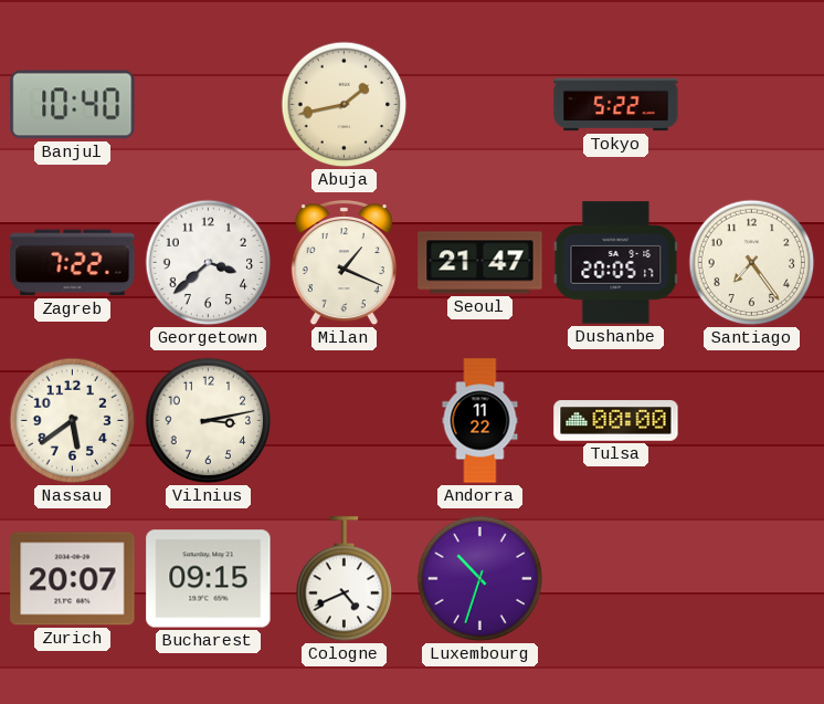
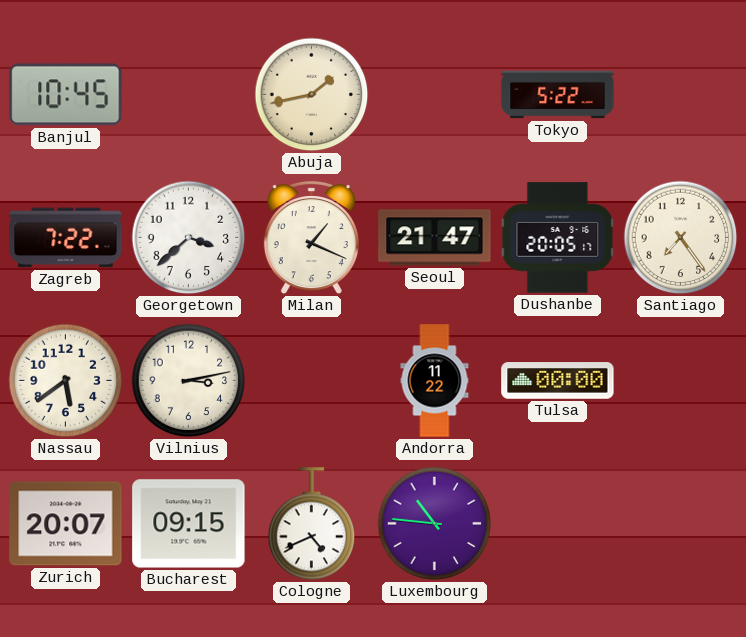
Banjul: 10:40 -> 10:45
Luxembourg: 10:33 -> 10:46
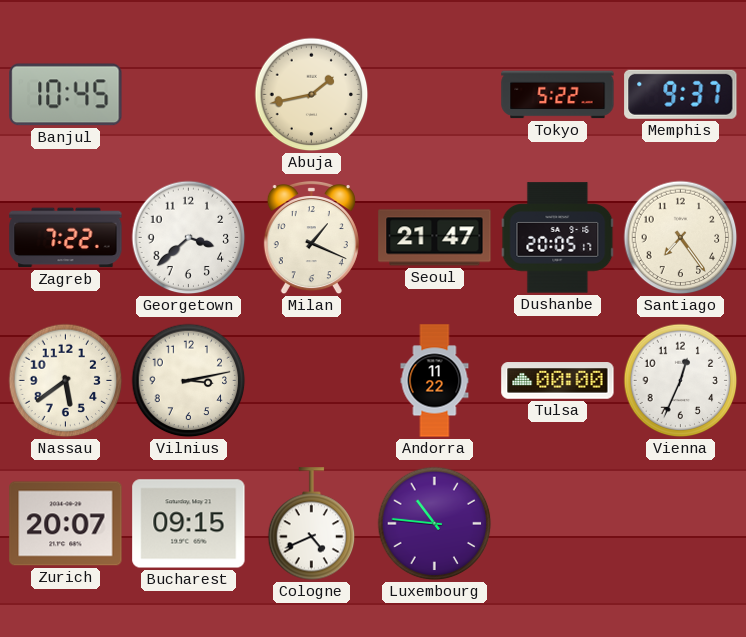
Memphis: none -> 9:37
Vienna: none -> 12:34
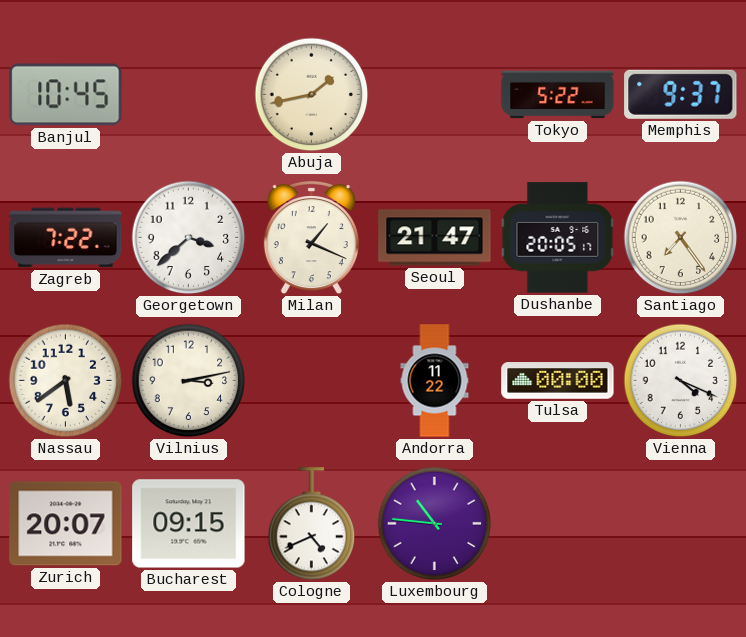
Vienna: 12:34 -> 4:19
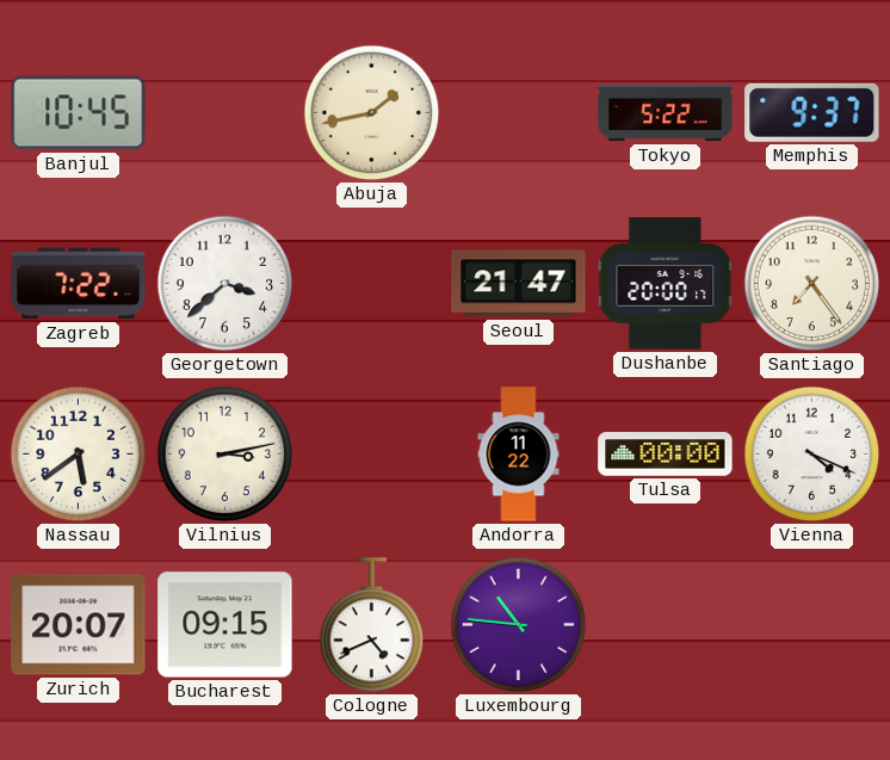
Milan: 1:19 -> none
Dushanbe: 20:05 -> 20:00
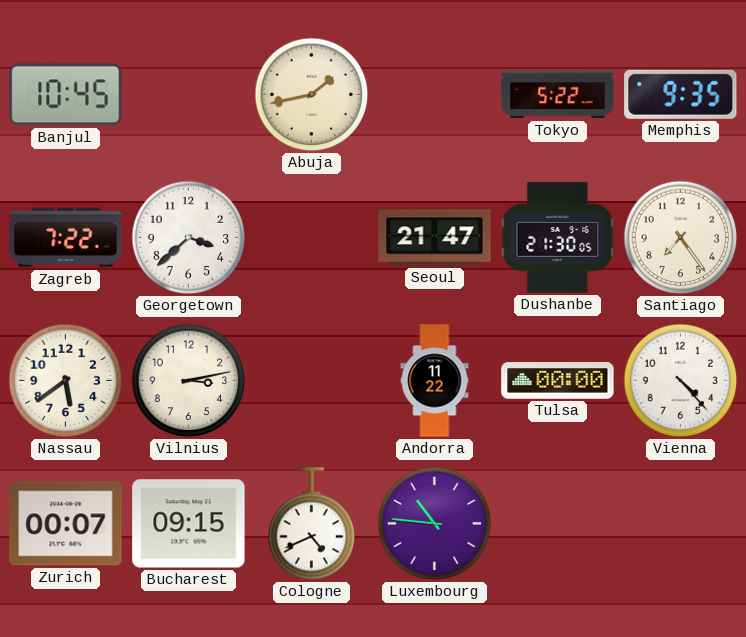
Memphis: 9:37 -> 9:35
Dushanbe: 20:00 -> 21:30
Vienna: 4:19 -> 4:23
Zurich: 20:07 -> 00:07
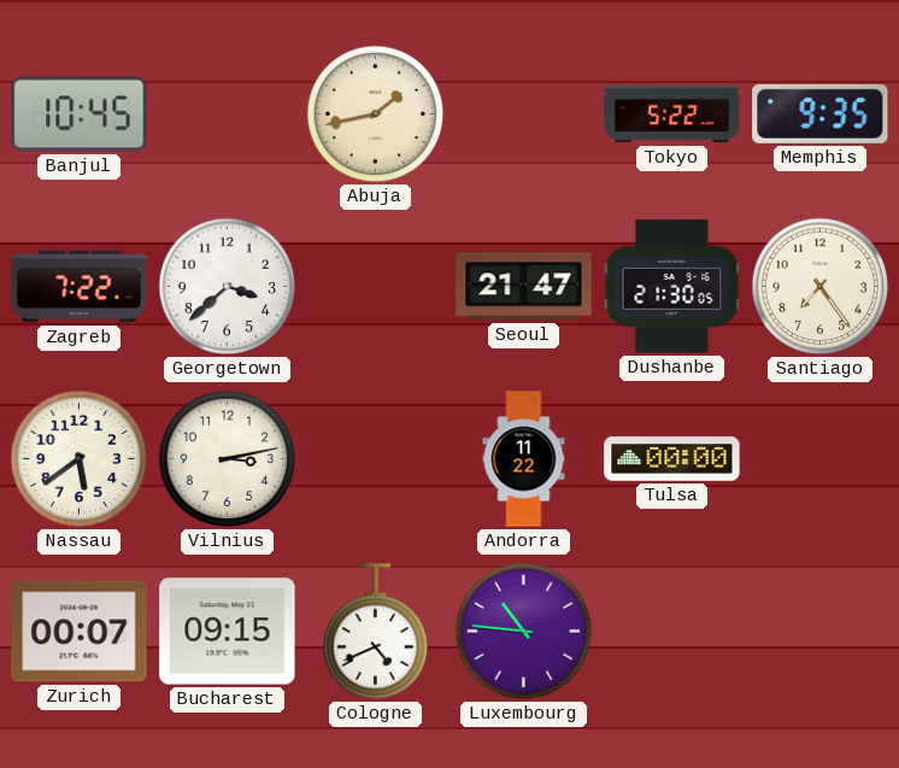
Vienna: 4:23 -> none
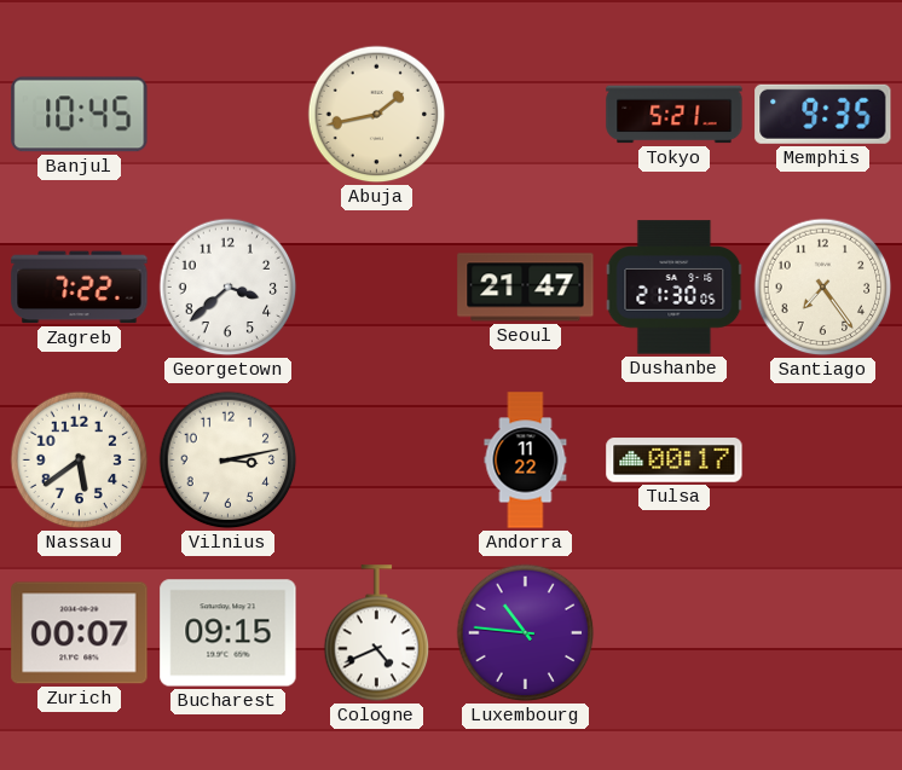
Tokyo: 5:22 -> 5:21
Tulsa: 00:00 -> 00:17
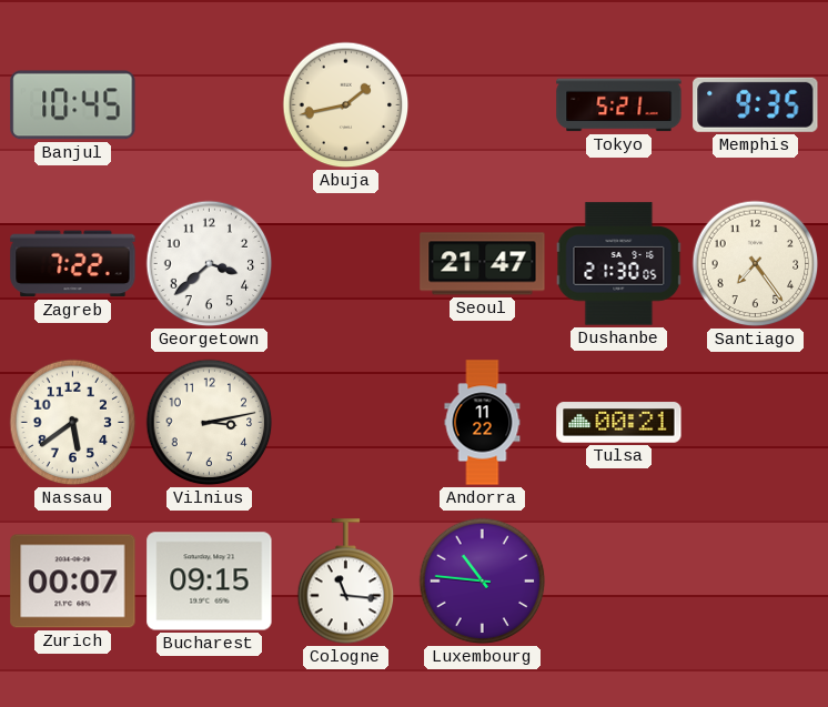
Tulsa: 00:17 -> 00:21
Cologne: 4:41 -> 11:16
